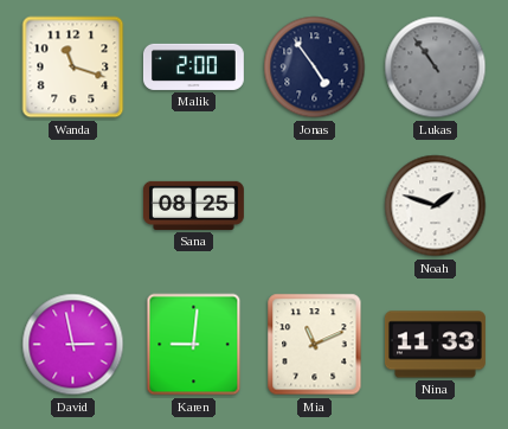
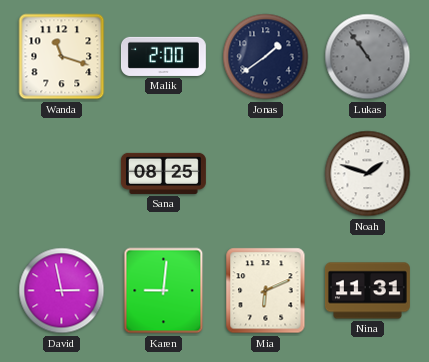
Jonas: 4:54 -> 1:39
Mia: 11:11 -> 6:11
Nina: 11:33 -> 11:31
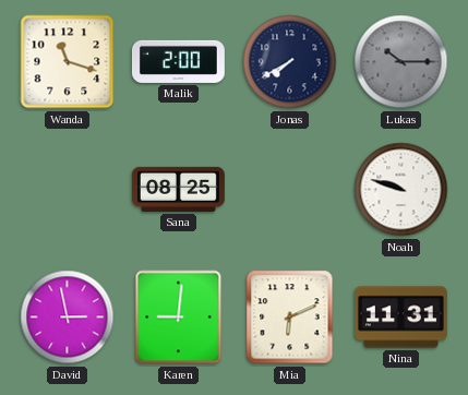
Jonas: 1:39 -> 7:40
Lukas: 10:54 -> 10:15
Noah: 1:48 -> 9:48
